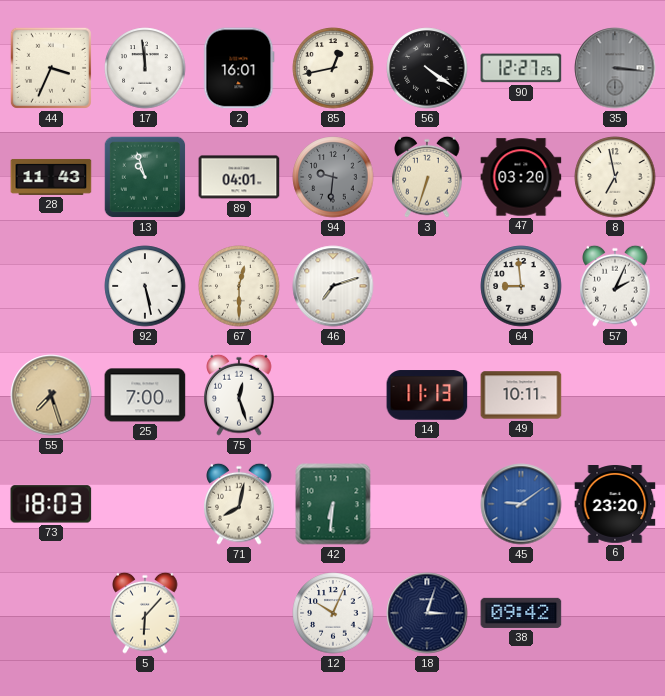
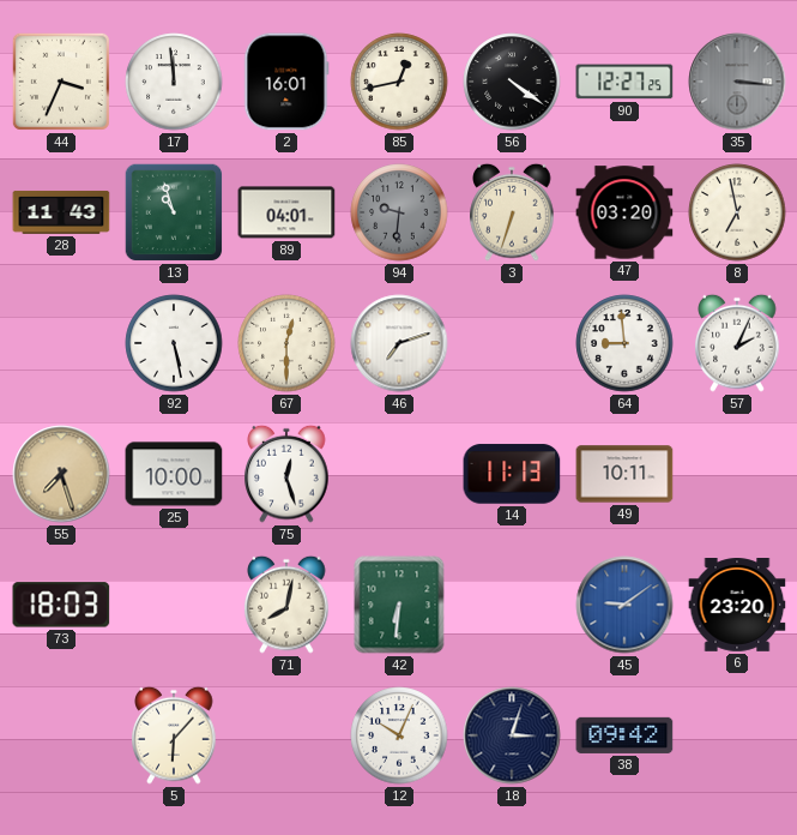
25: 7:00 -> 10:00
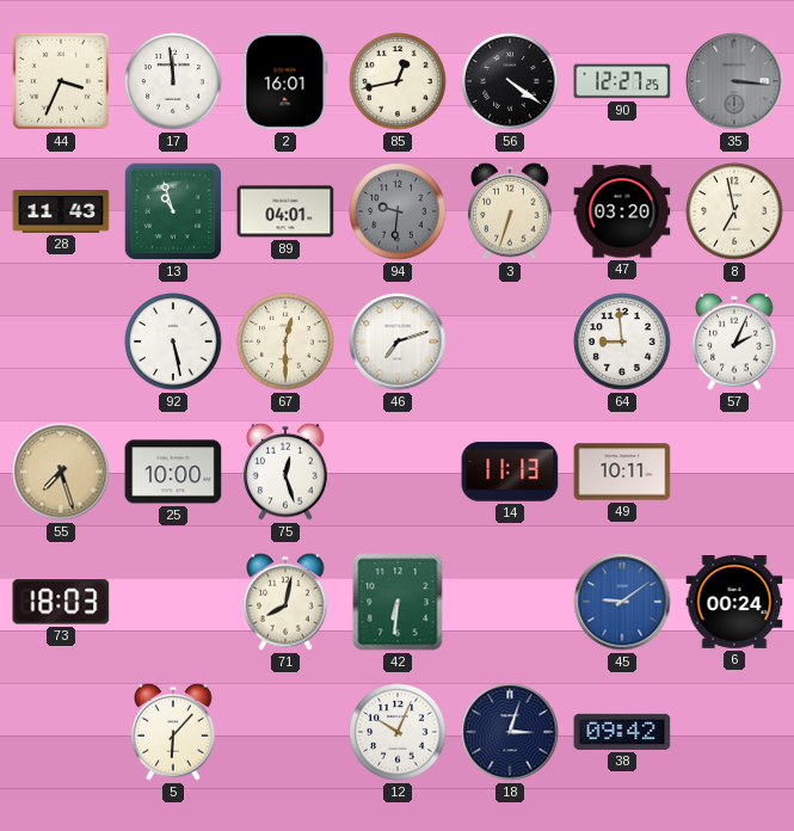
6: 23:20 -> 00:24
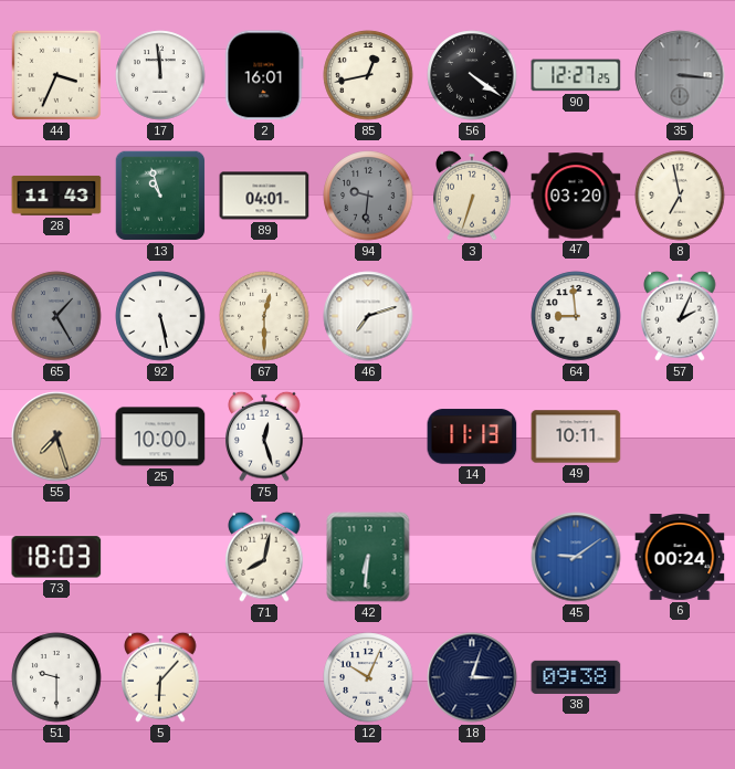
65: none -> 1:25
51: none -> 9:30
38: 09:42 -> 09:38
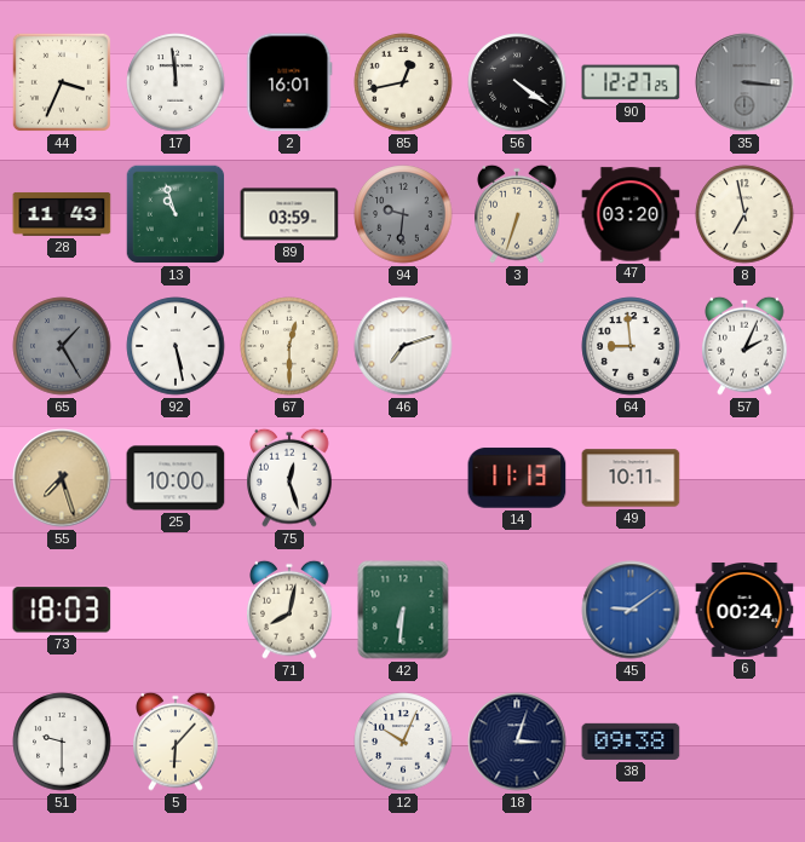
89: 04:01 -> 03:59
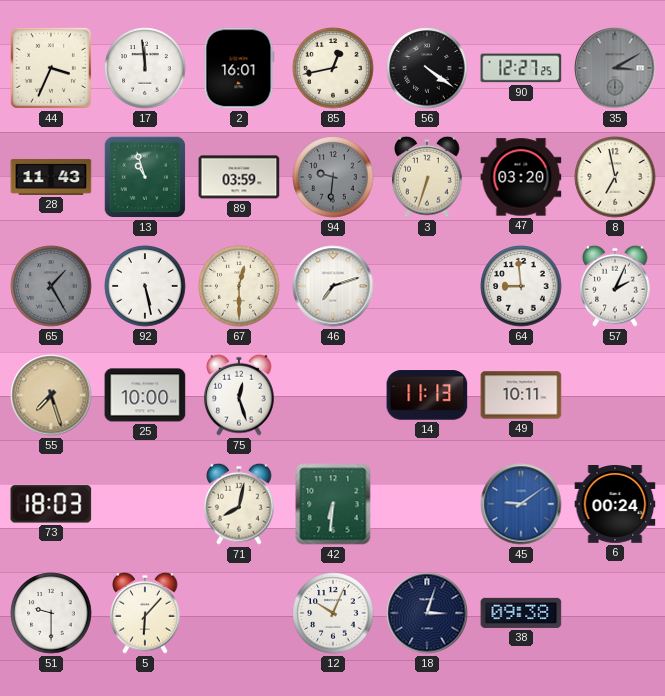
35: 3:16 -> 3:10
